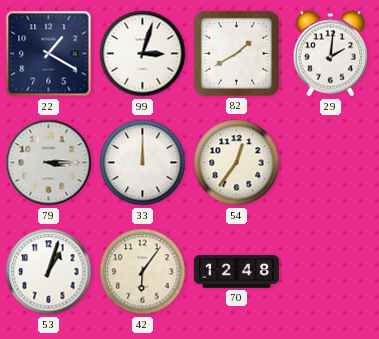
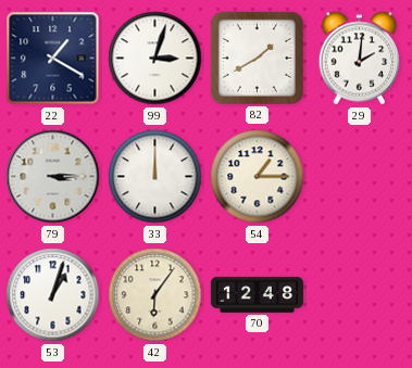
54: 12:36 -> 1:15
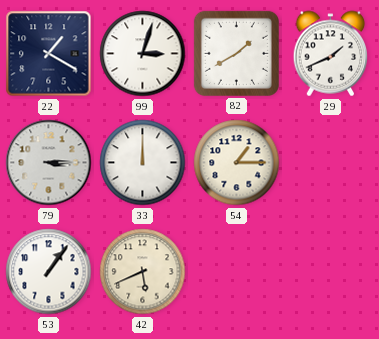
29: 2:01 -> 1:41
53: 1:03 -> 1:06
42: 6:06 -> 5:41
70: 12:48 -> none
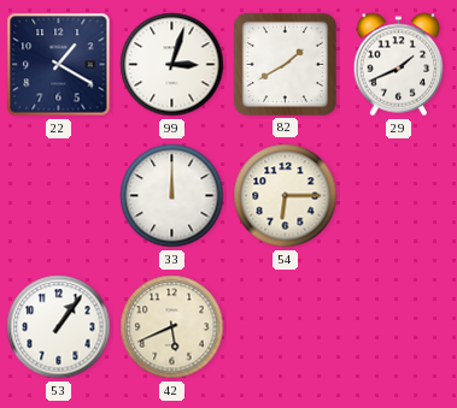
79: 3:15 -> none
54: 1:15 -> 6:15
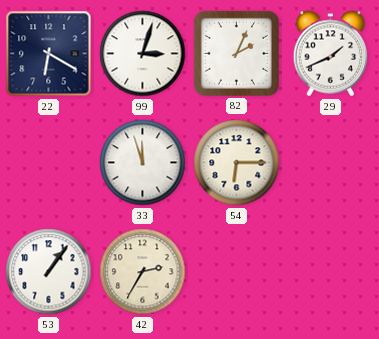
22: 1:20 -> 6:20
82: 1:40 -> 2:04
33: 12:00 -> 11:57
42: 5:41 -> 2:35
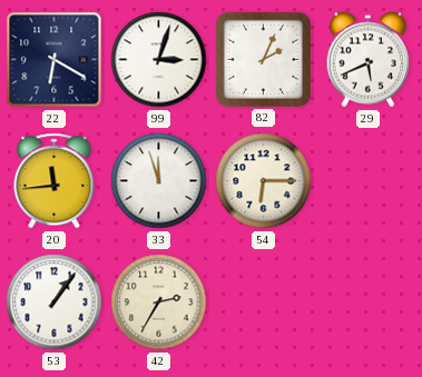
29: 1:41 -> 5:41
20: none -> 11:44
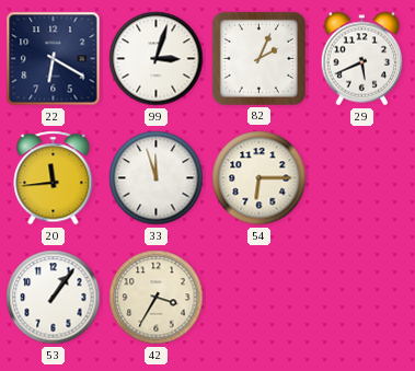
42: 2:35 -> 3:35
